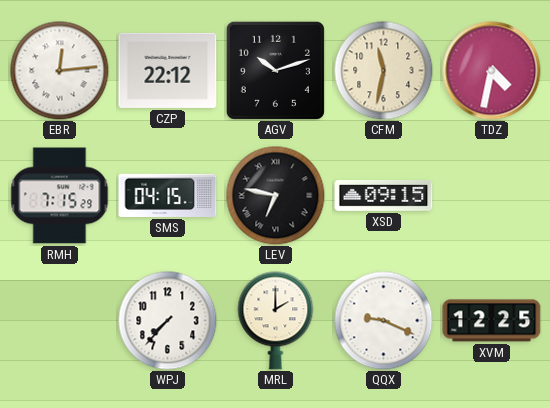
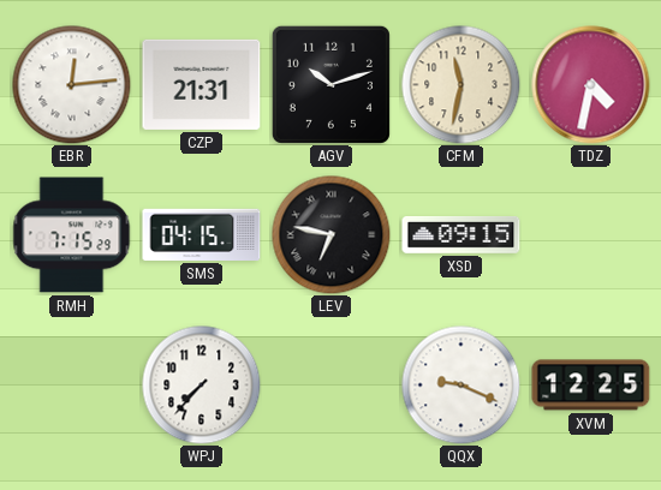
CZP: 22:12 -> 21:31
MRL: 2:00 -> none
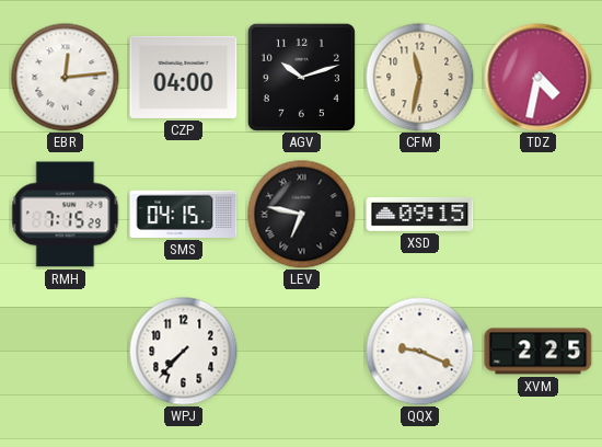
CZP: 21:31 -> 04:00
XVM: 12:25 -> 2:25
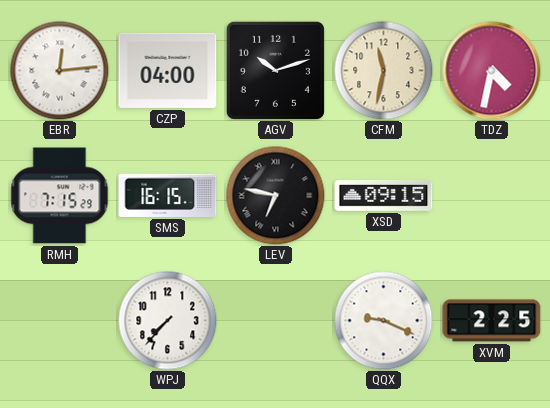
SMS: 04:15 -> 16:15
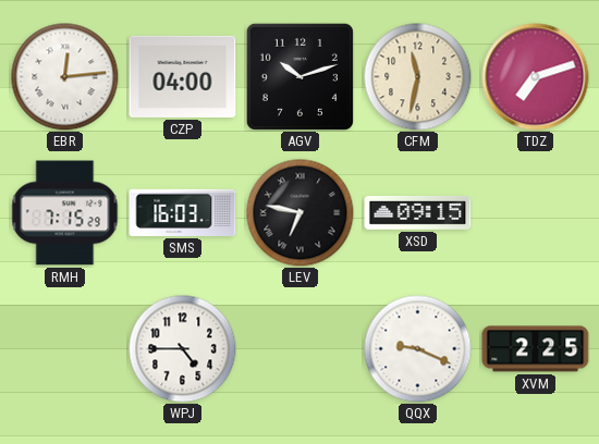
TDZ: 4:32 -> 7:12
SMS: 16:15 -> 16:03
WPJ: 7:37 -> 4:45
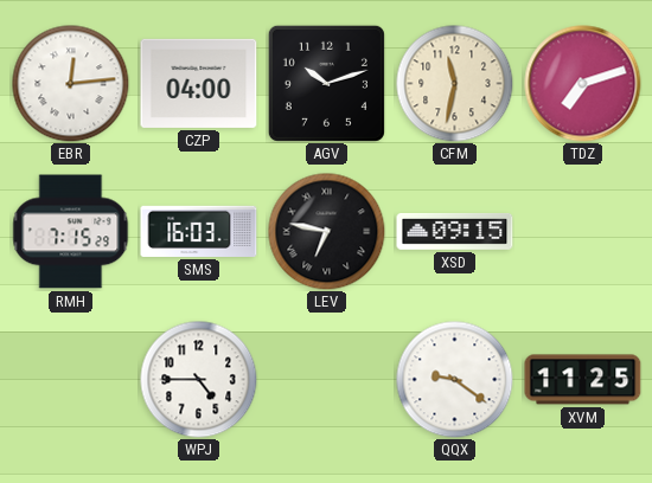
QQX: 9:19 -> 9:21
XVM: 2:25 -> 11:25
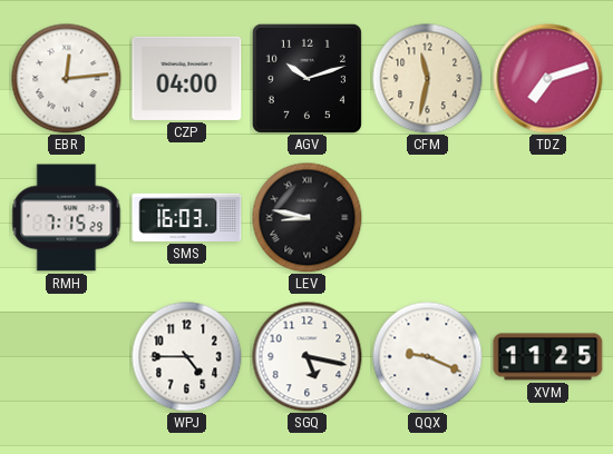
LEV: 6:47 -> 8:47
XSD: 09:15 -> none
SGQ: none -> 5:17
QQX: 9:21 -> 9:19
